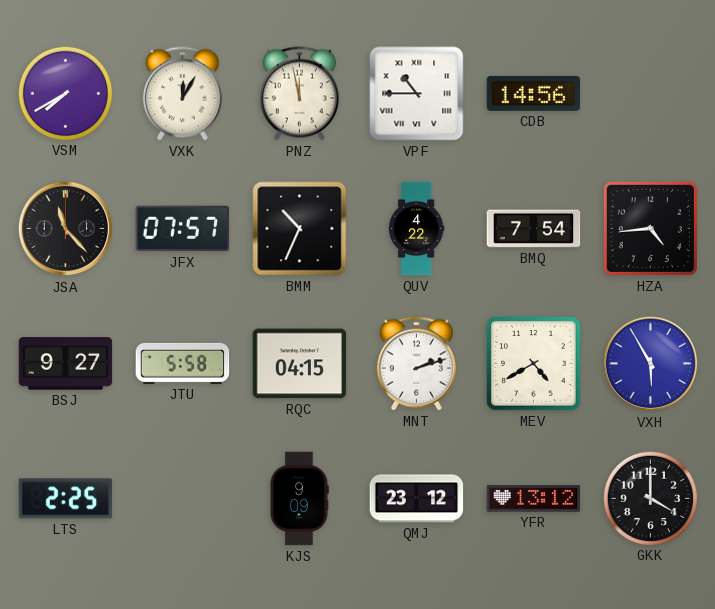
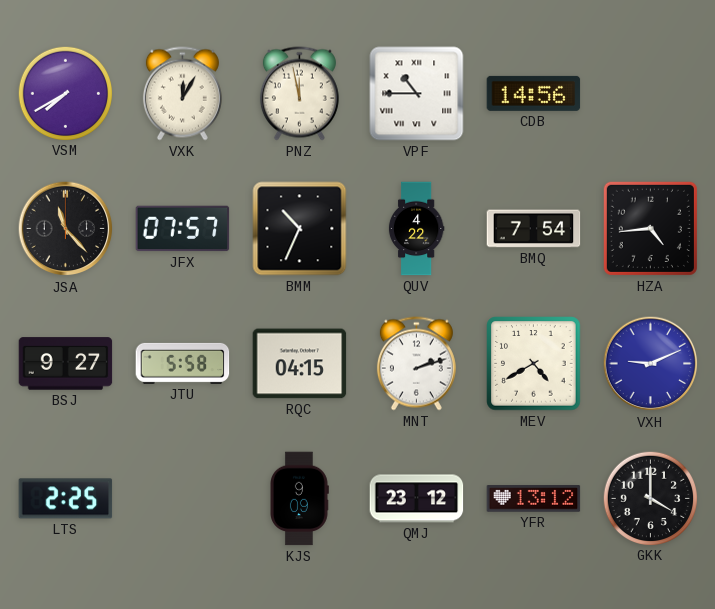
VXH: 5:55 -> 9:11
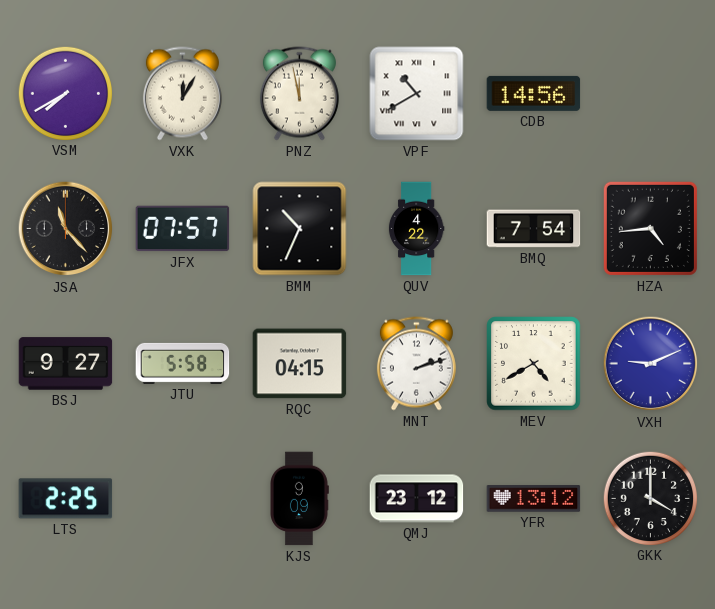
VPF: 10:45 -> 10:40
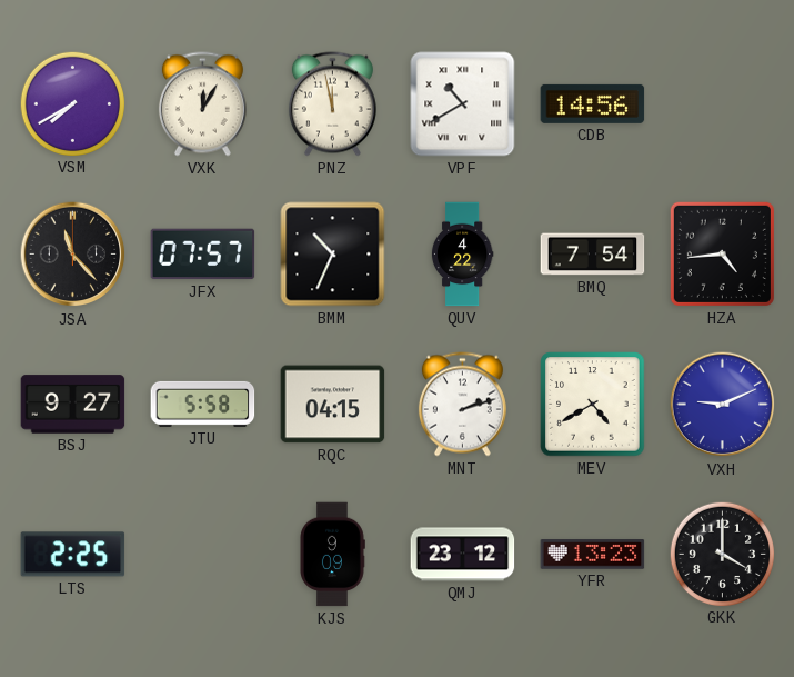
YFR: 13:12 -> 13:23
